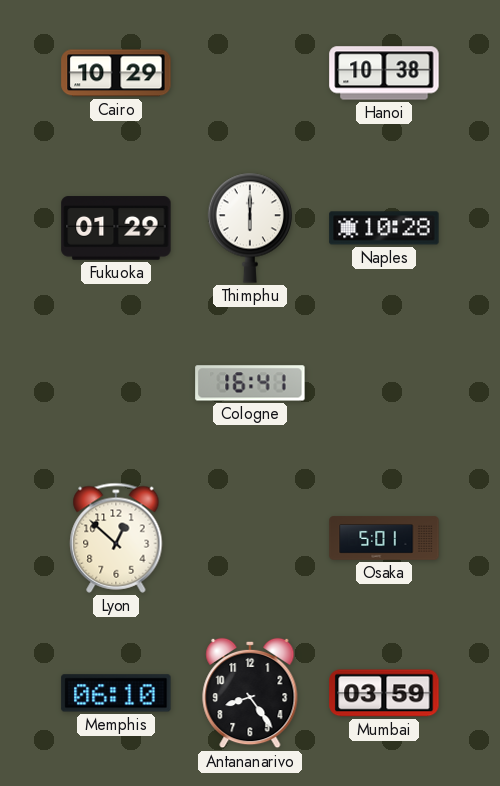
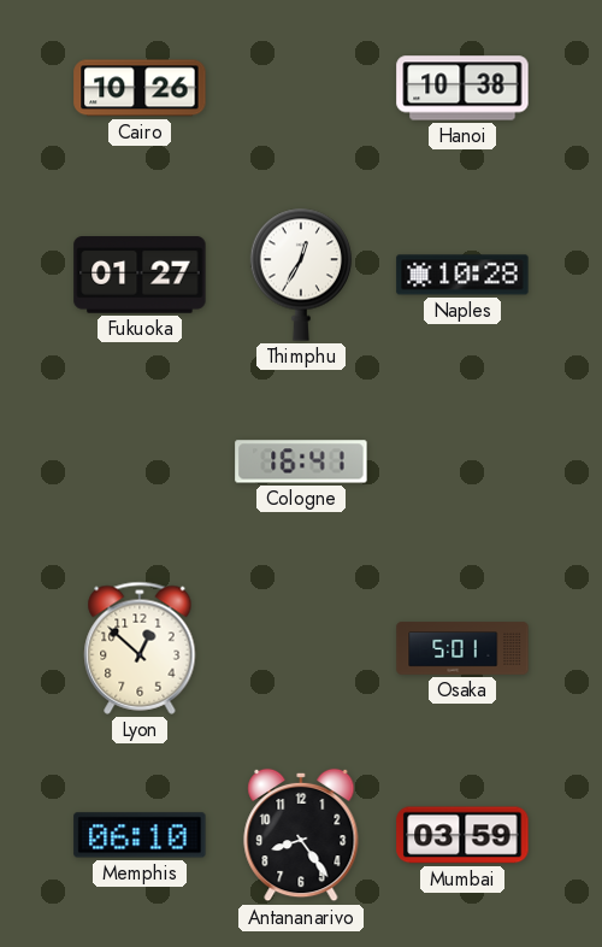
Cairo: 10:29 -> 10:26
Fukuoka: 01:29 -> 01:27
Thimphu: 6:00 -> 12:35
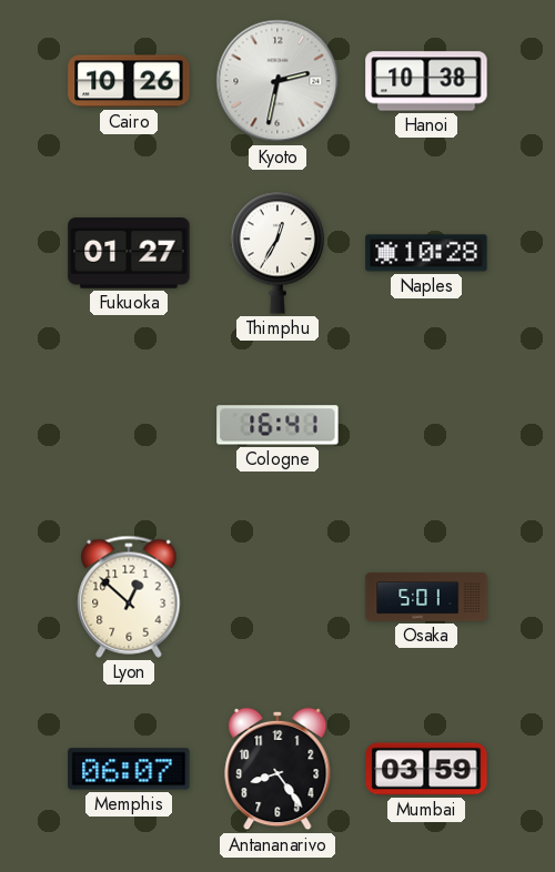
Kyoto: none -> 2:32
Memphis: 06:10 -> 06:07
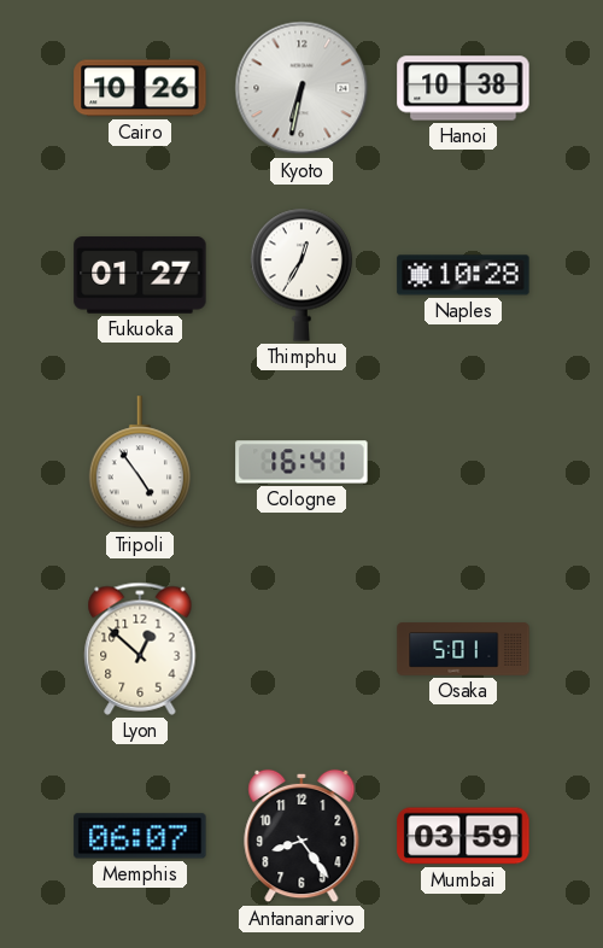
Kyoto: 2:32 -> 6:32
Tripoli: none -> 4:54
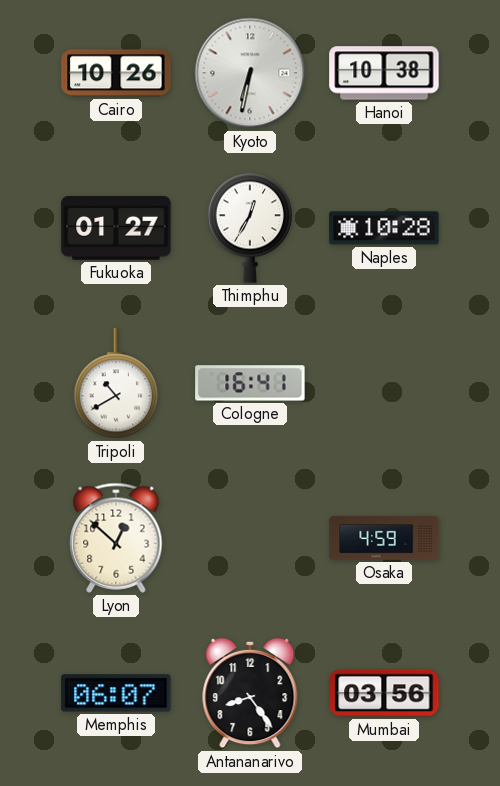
Tripoli: 4:54 -> 10:40
Osaka: 5:01 -> 4:59
Mumbai: 03:59 -> 03:56
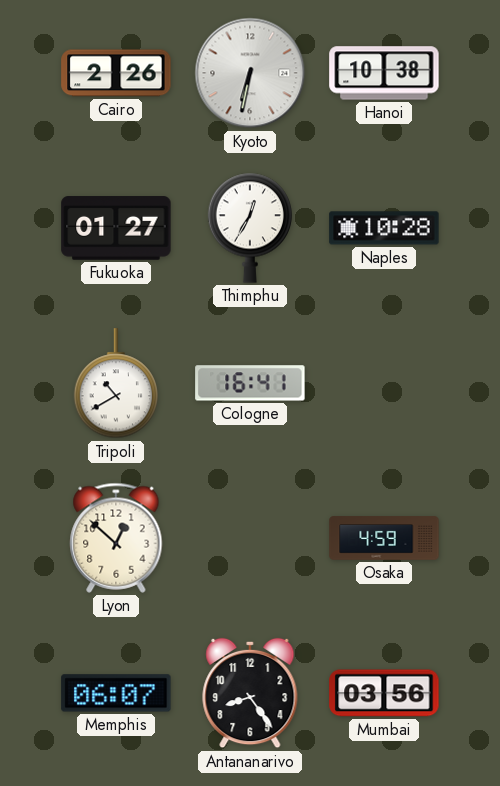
Cairo: 10:26 -> 2:26
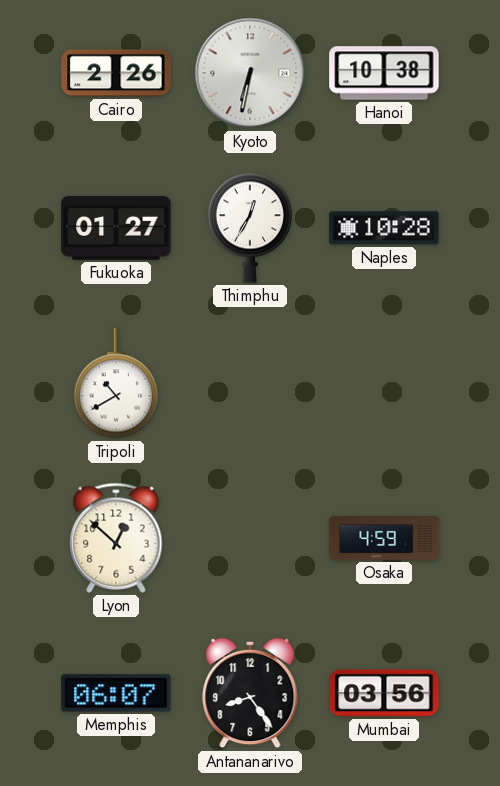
Cologne: 16:41 -> none
